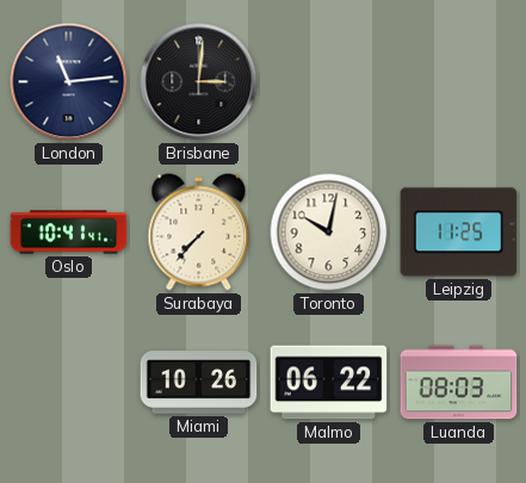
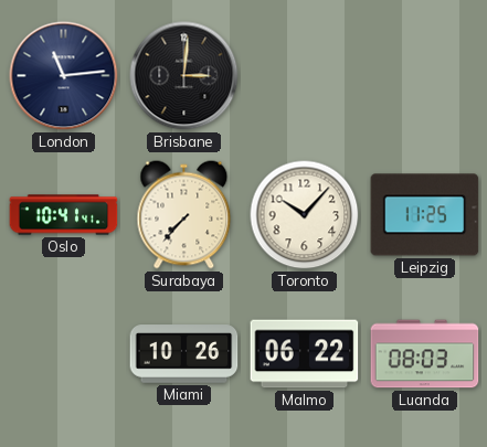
Toronto: 10:02 -> 10:07
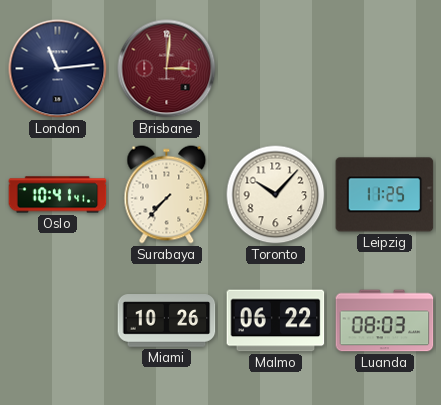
Brisbane dial: black -> burgundy
